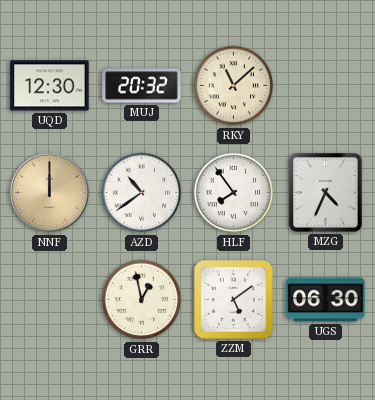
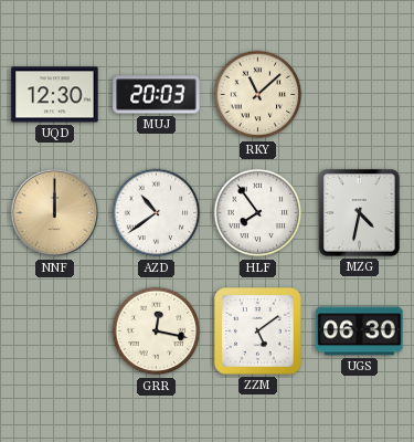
MUJ: 20:32 -> 20:03
MZG: 4:34 -> 4:32
GRR: 12:58 -> 12:17
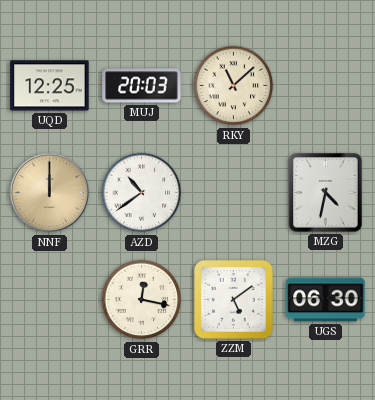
UQD: 12:30 -> 12:25
HLF: 7:54 -> none
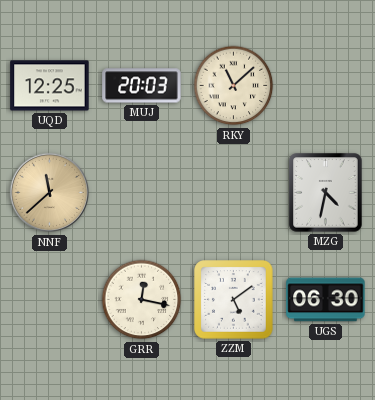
NNF: 12:00 -> 11:38
AZD: 10:39 -> none
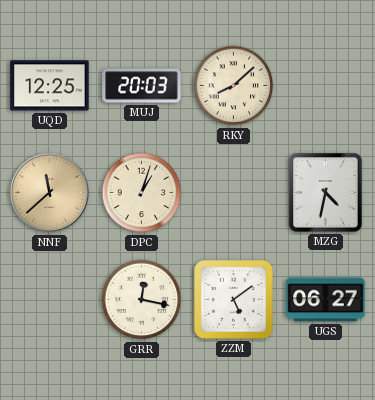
RKY: 11:08 -> 8:08
DPC: none -> 1:03
UGS: 06:30 -> 06:27
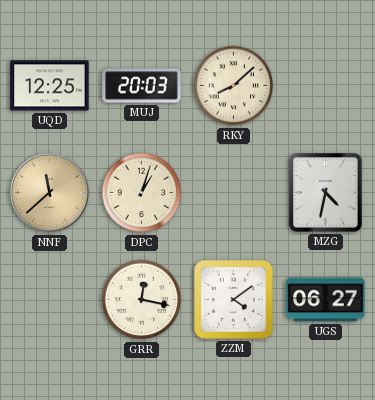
ZZM: 5:09 -> 4:09
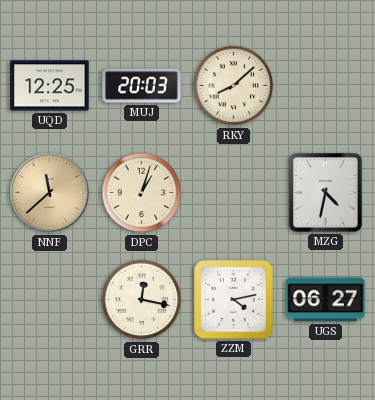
ZZM: 4:09 -> 4:13
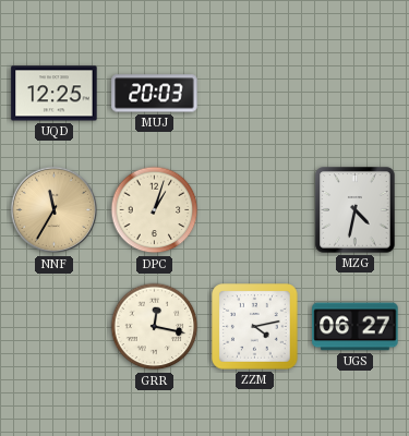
RKY: 8:08 -> none
NNF: 11:38 -> 11:35
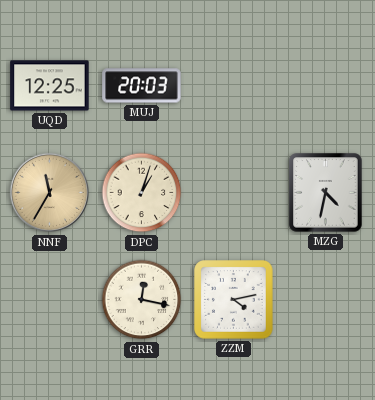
UGS: 06:27 -> none
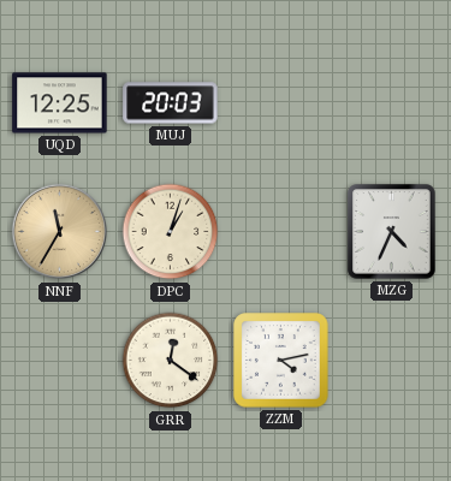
MZG: 4:32 -> 4:34
GRR: 12:17 -> 12:21
